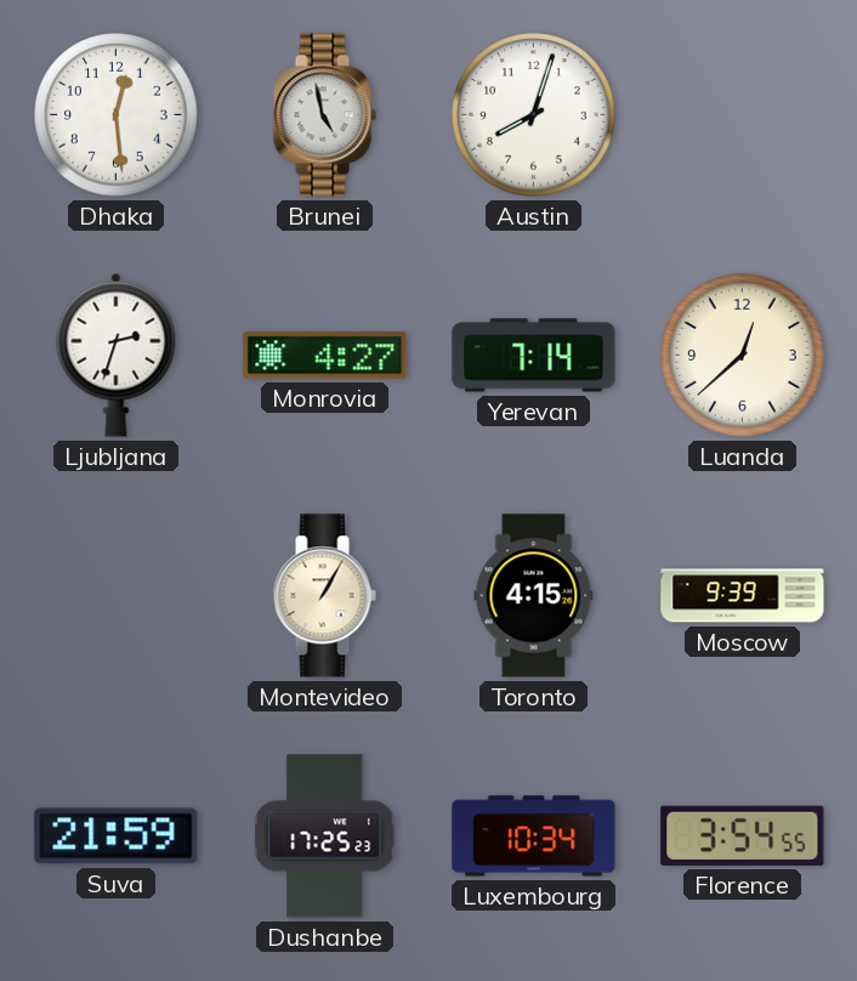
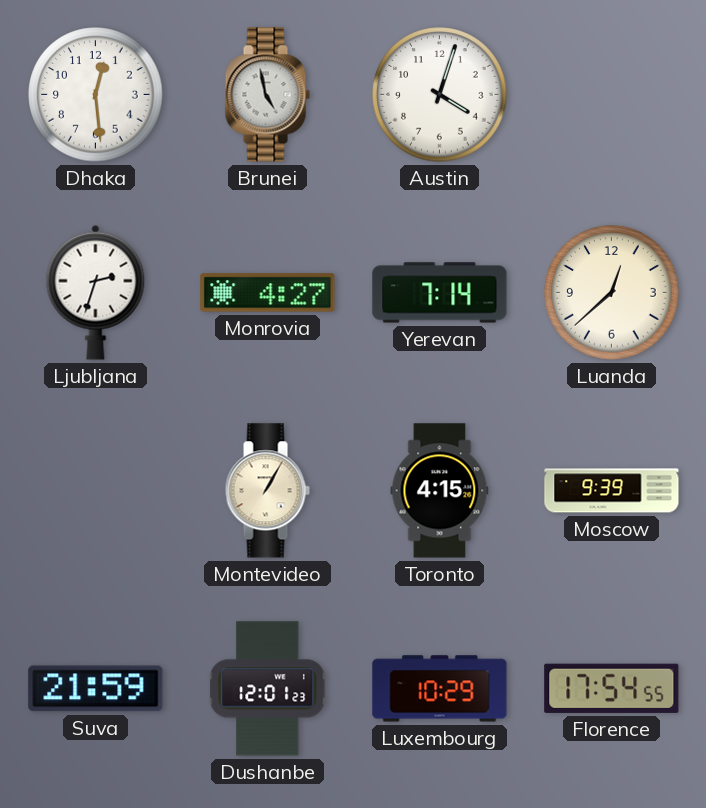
Austin: 8:03 -> 4:03
Dushanbe: 17:25 -> 12:01
Luxembourg: 10:34 -> 10:29
Florence: 3:54 -> 17:54
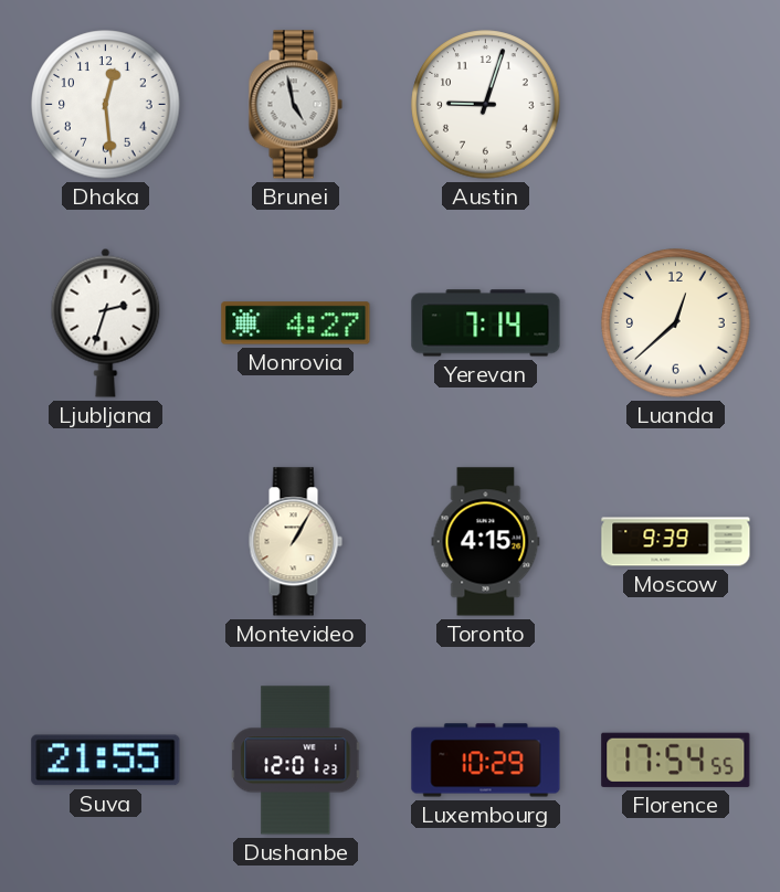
Austin: 4:03 -> 9:03
Suva: 21:59 -> 21:55
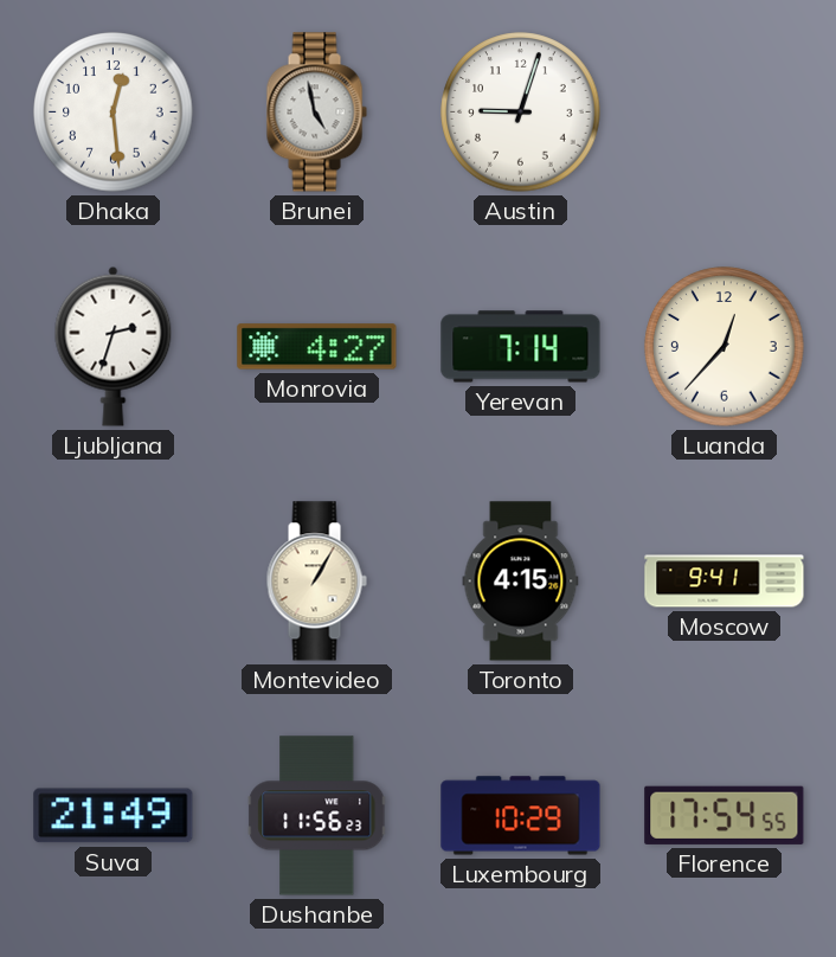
Luanda: 12:38 -> 12:37
Moscow: 9:39 -> 9:41
Suva: 21:55 -> 21:49
Dushanbe: 12:01 -> 11:56
